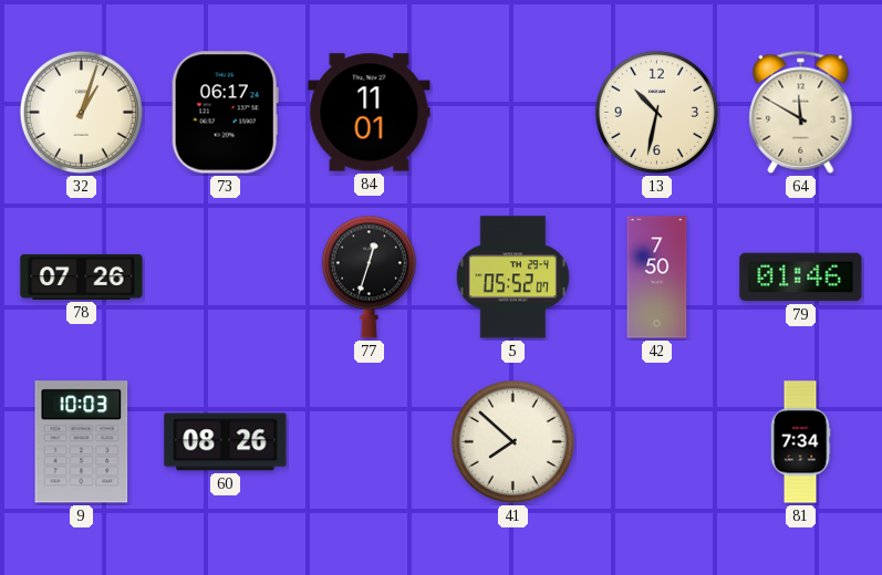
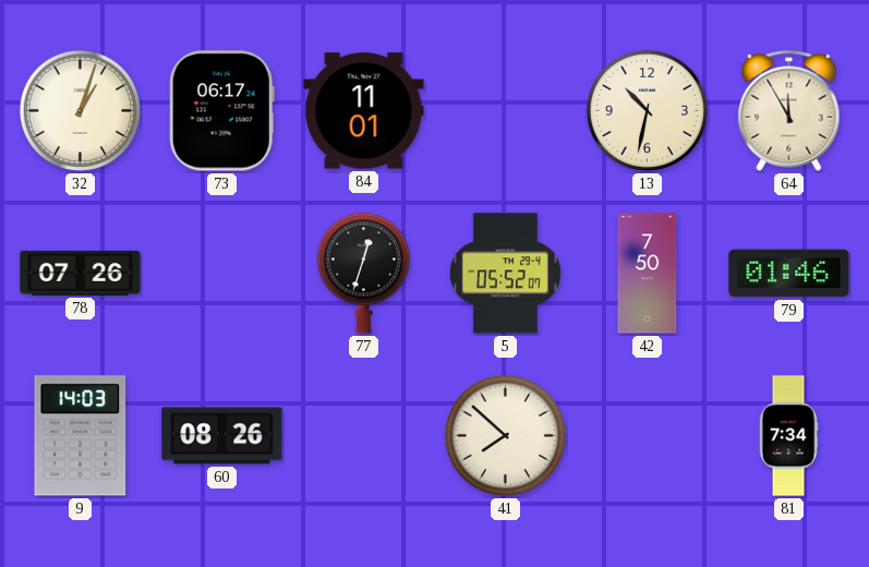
64: 11:50 -> 11:55
9: 10:03 -> 14:03
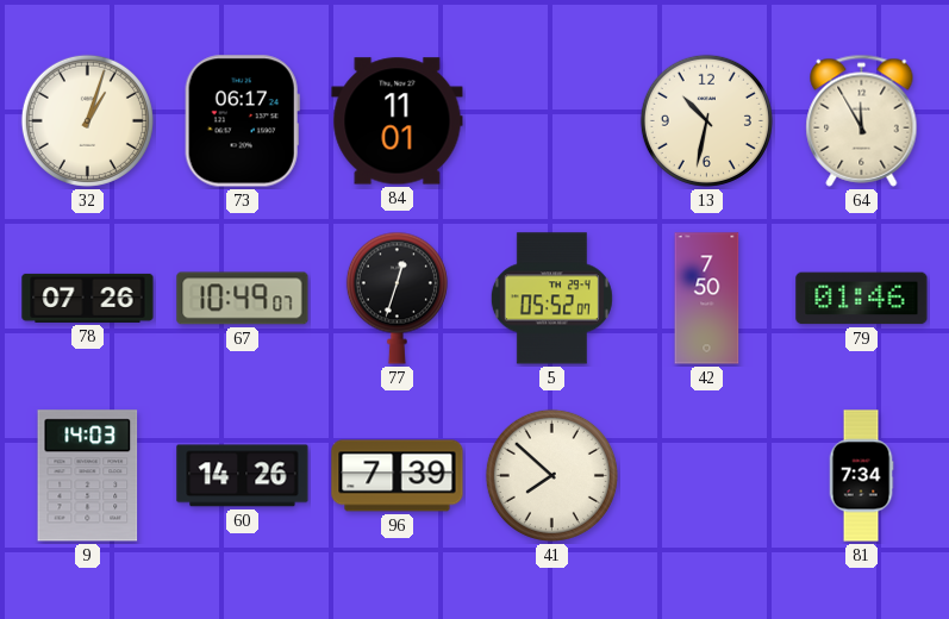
67: none -> 10:49
60: 08:26 -> 14:26
96: none -> 7:39
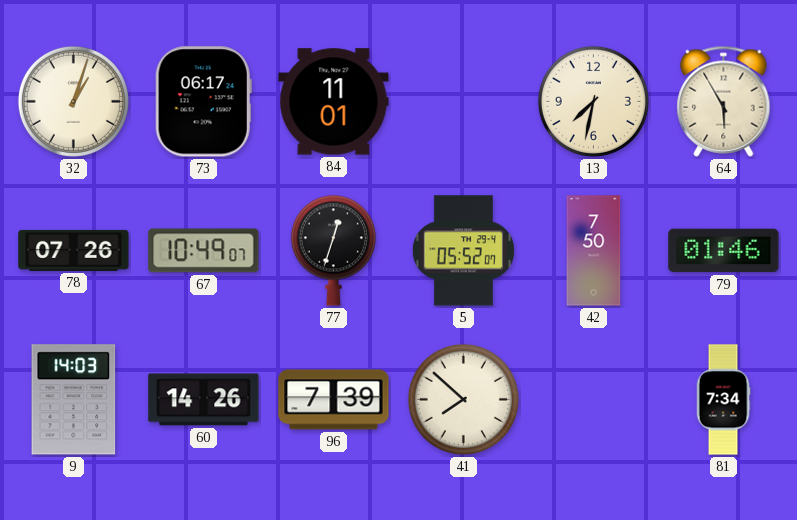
13: 10:32 -> 7:32
64: 11:55 -> 5:55
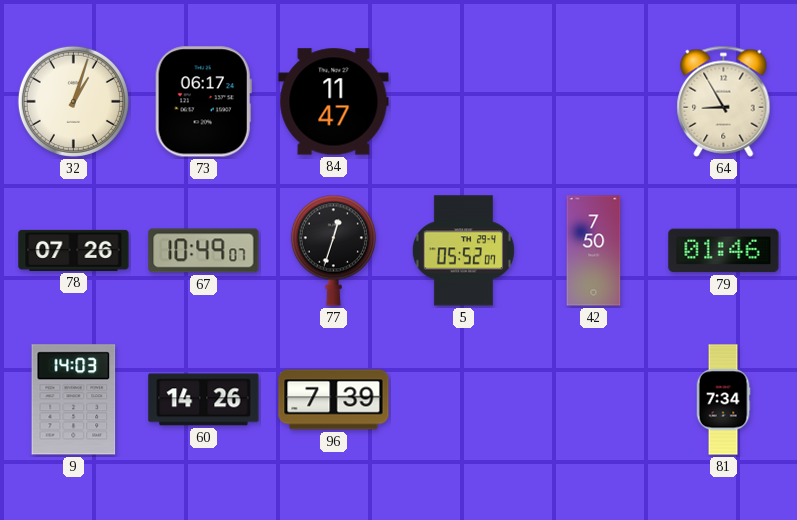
84: 11:01 -> 11:47
13: 7:32 -> none
64: 5:55 -> 8:55
41: 7:52 -> none
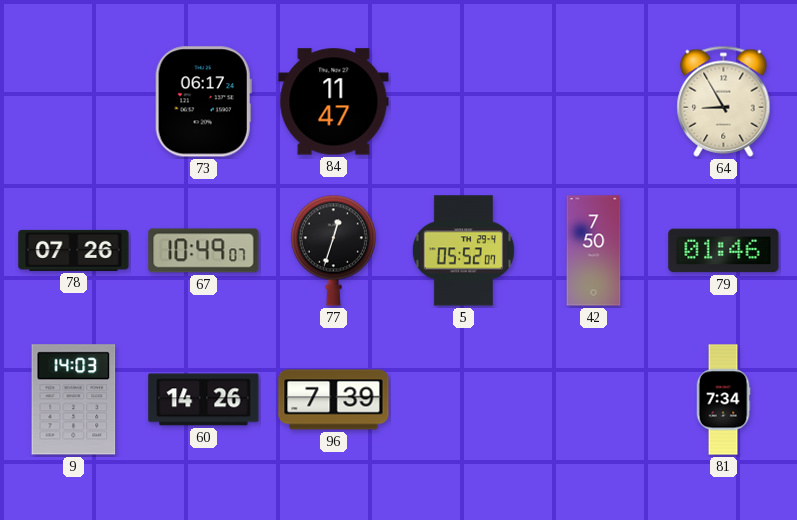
32: 1:03 -> none
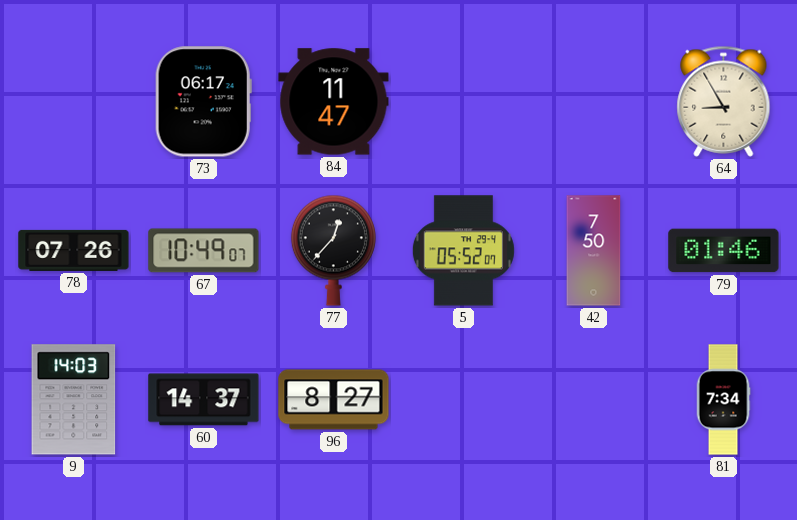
77: 12:33 -> 12:37
60: 14:26 -> 14:37
96: 7:39 -> 8:27
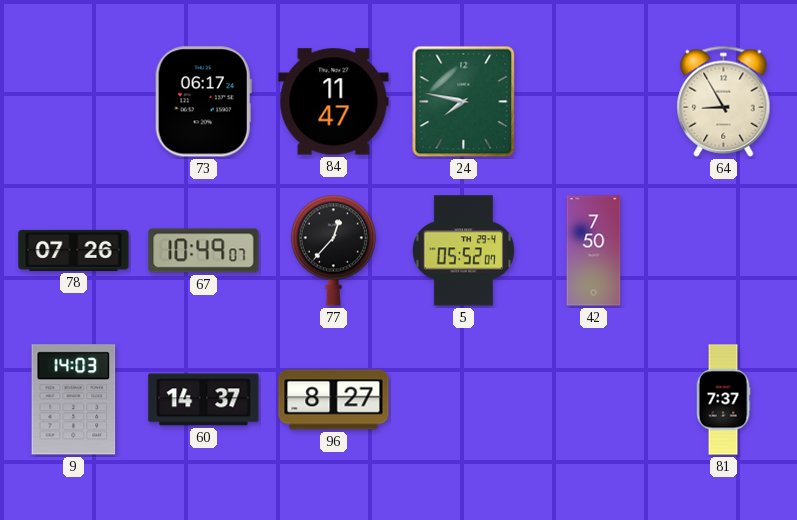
24: none -> 7:47
79: 01:46 -> none
81: 7:34 -> 7:37
